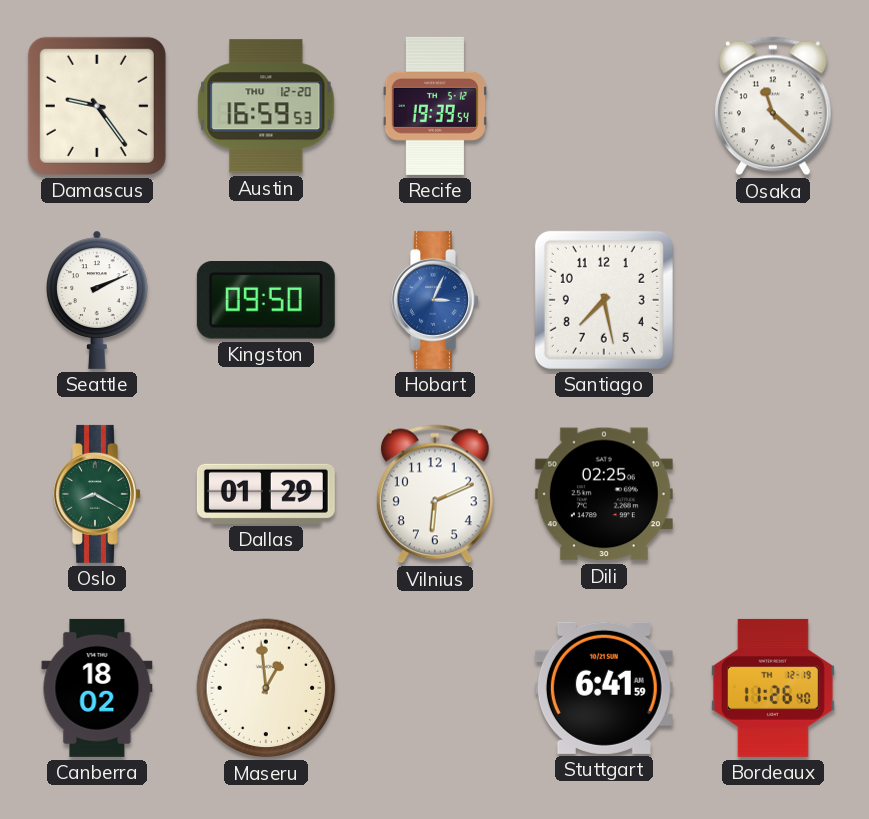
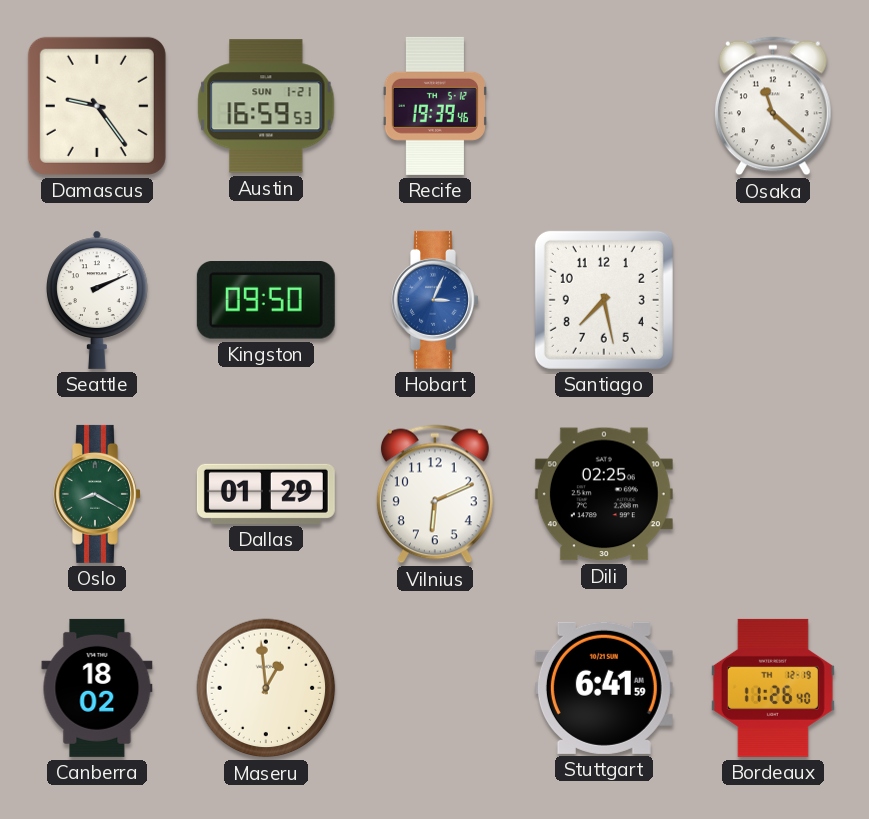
Austin date: THU 12-20 -> SUN 1-21
Recife: 19:39:54 -> 19:39:46
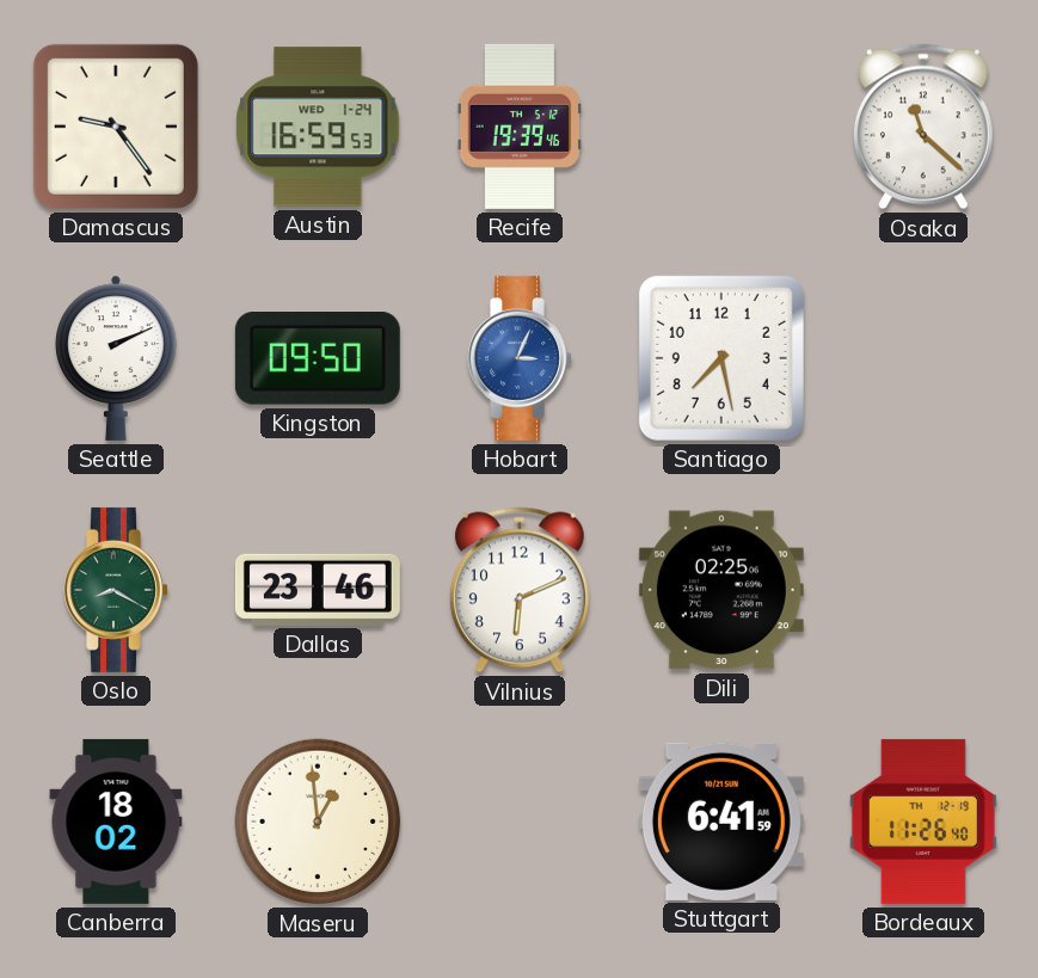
Austin date: SUN 1-21 -> WED 1-24
Dallas: 01:29 -> 23:46
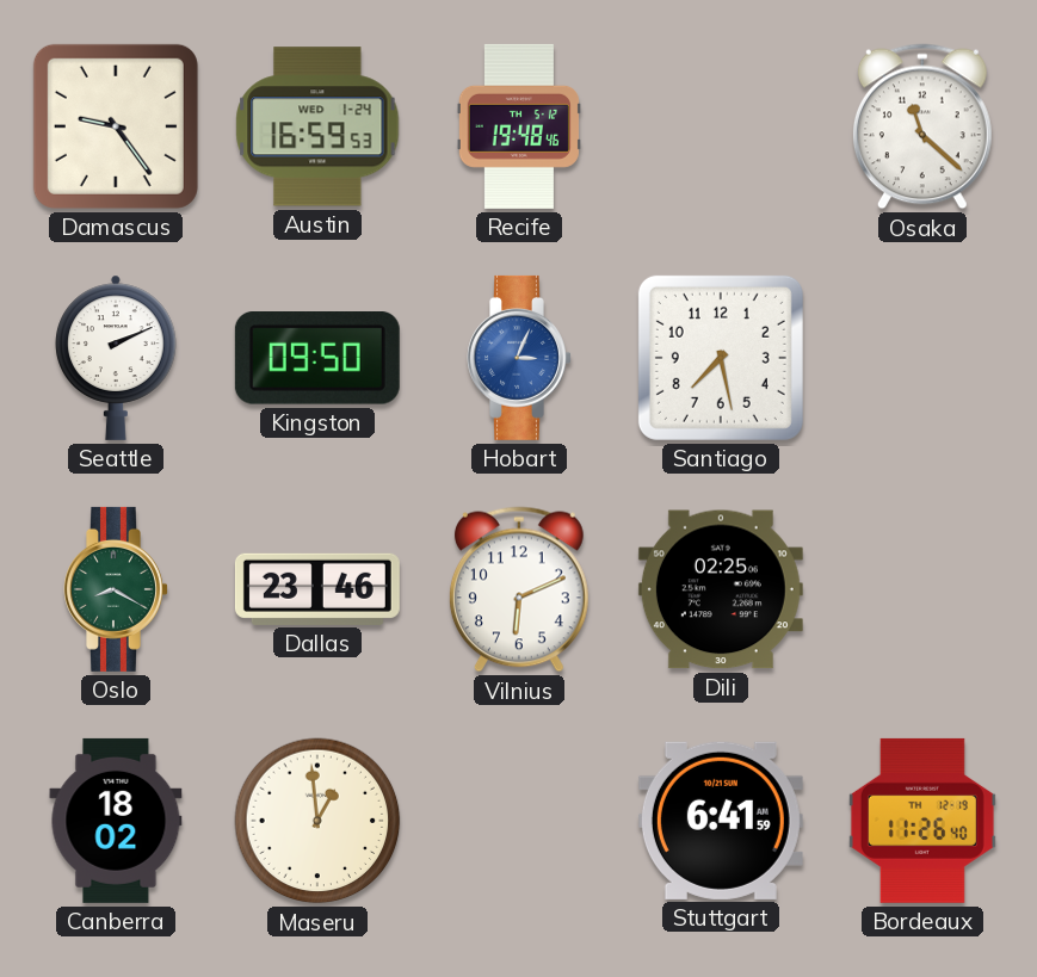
Recife: 19:39 -> 19:48
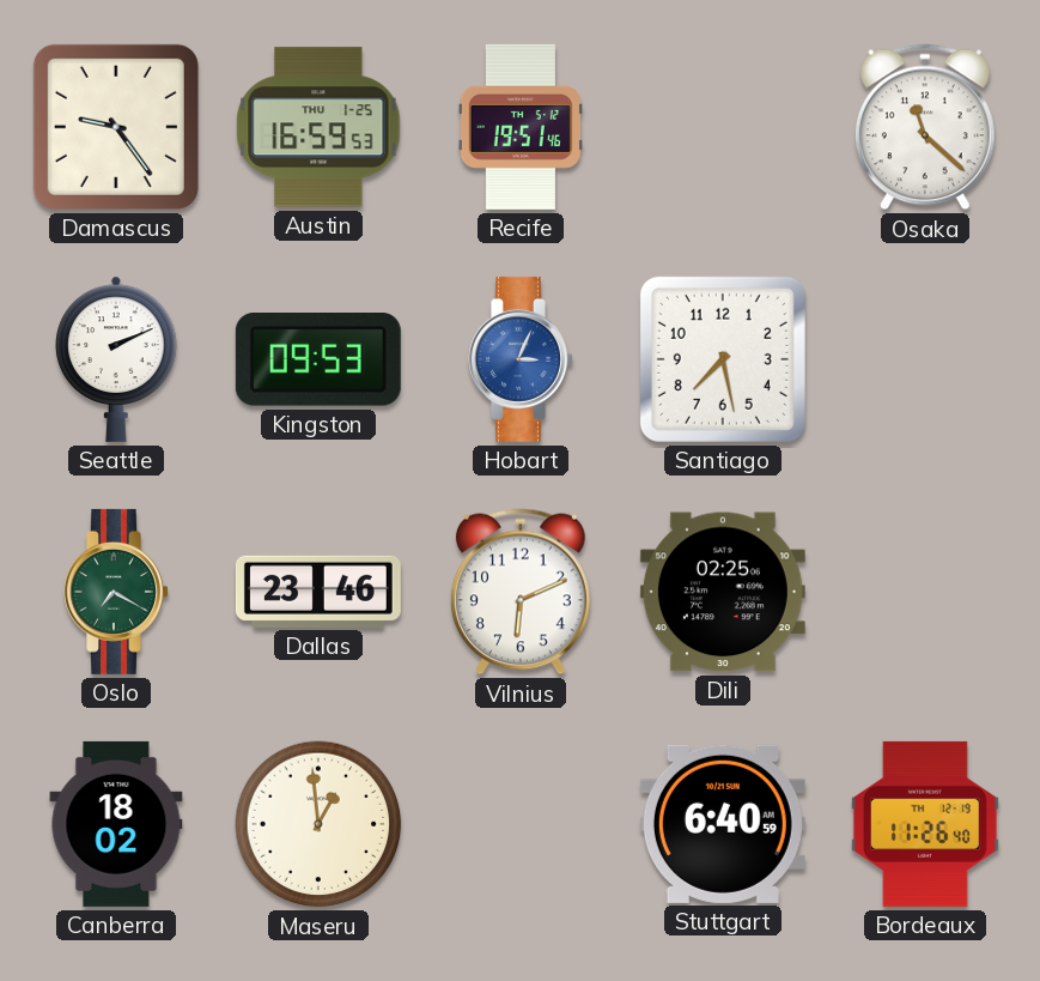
Austin date: WED 1-24 -> THU 1-25
Recife: 19:48 -> 19:51
Kingston: 09:50 -> 09:53
Oslo: 8:20 -> 7:20
Stuttgart: 6:41 -> 6:40
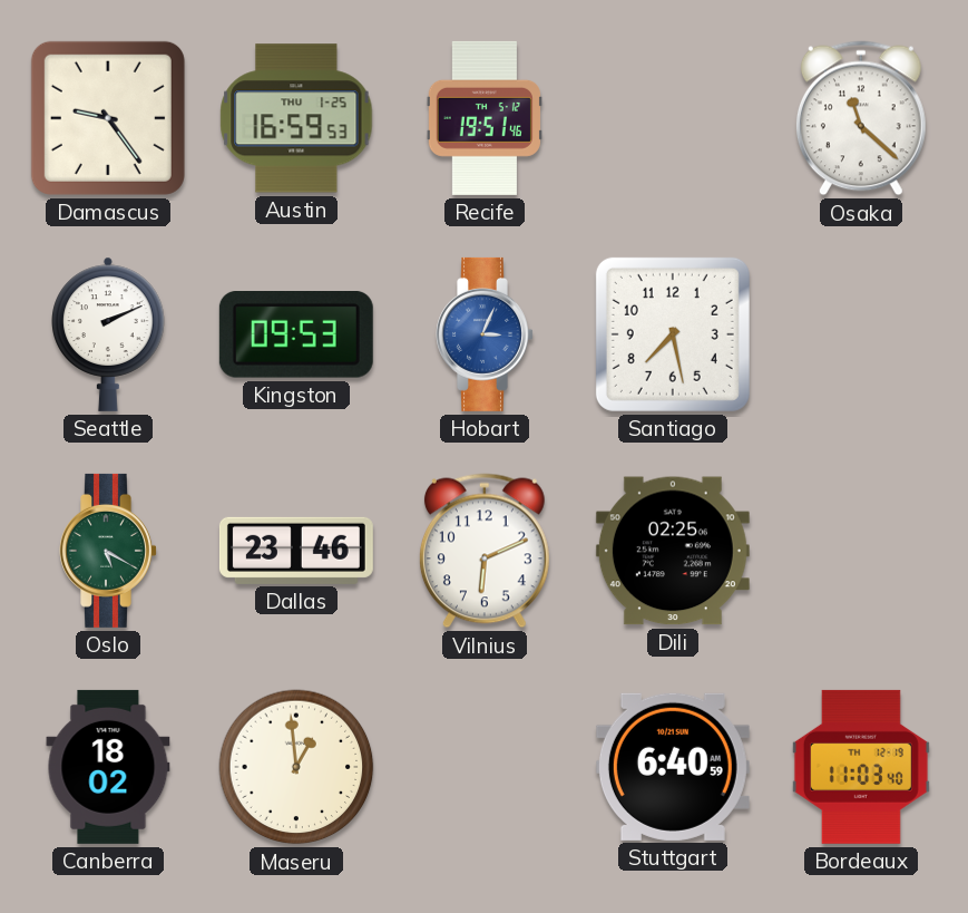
Oslo: 7:20 -> 5:20
Bordeaux: 11:26 -> 11:03
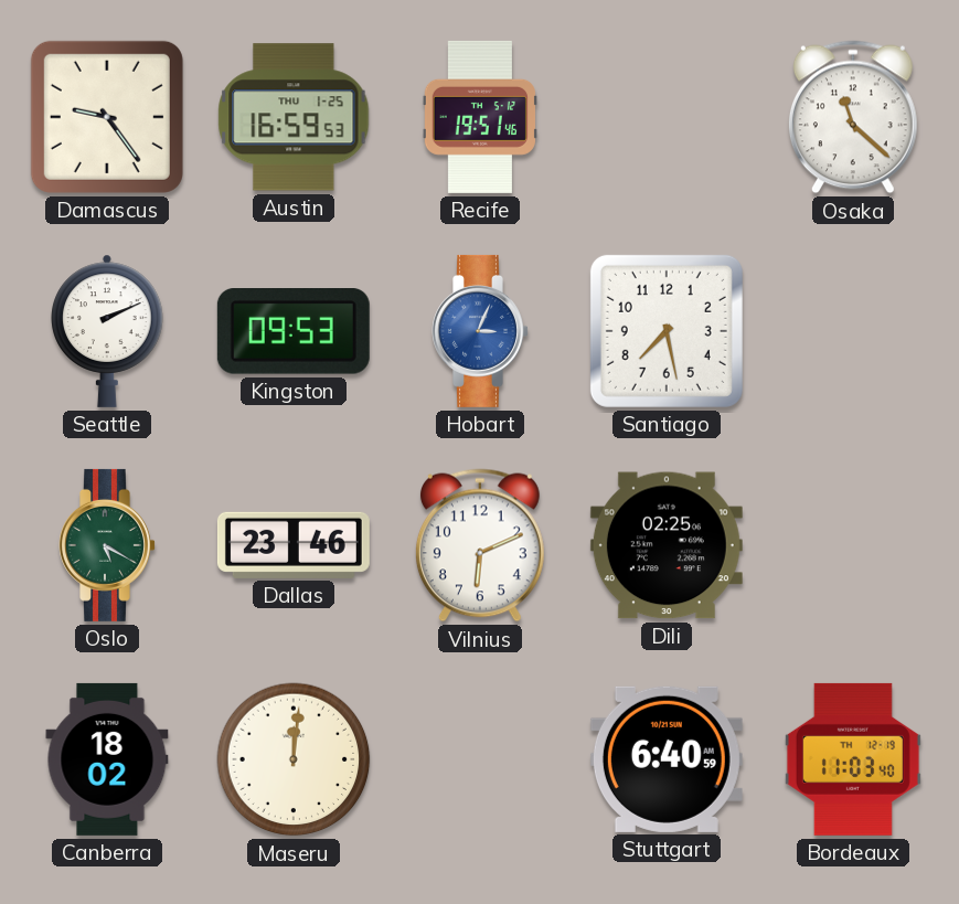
Maseru: 12:59 -> 12:01
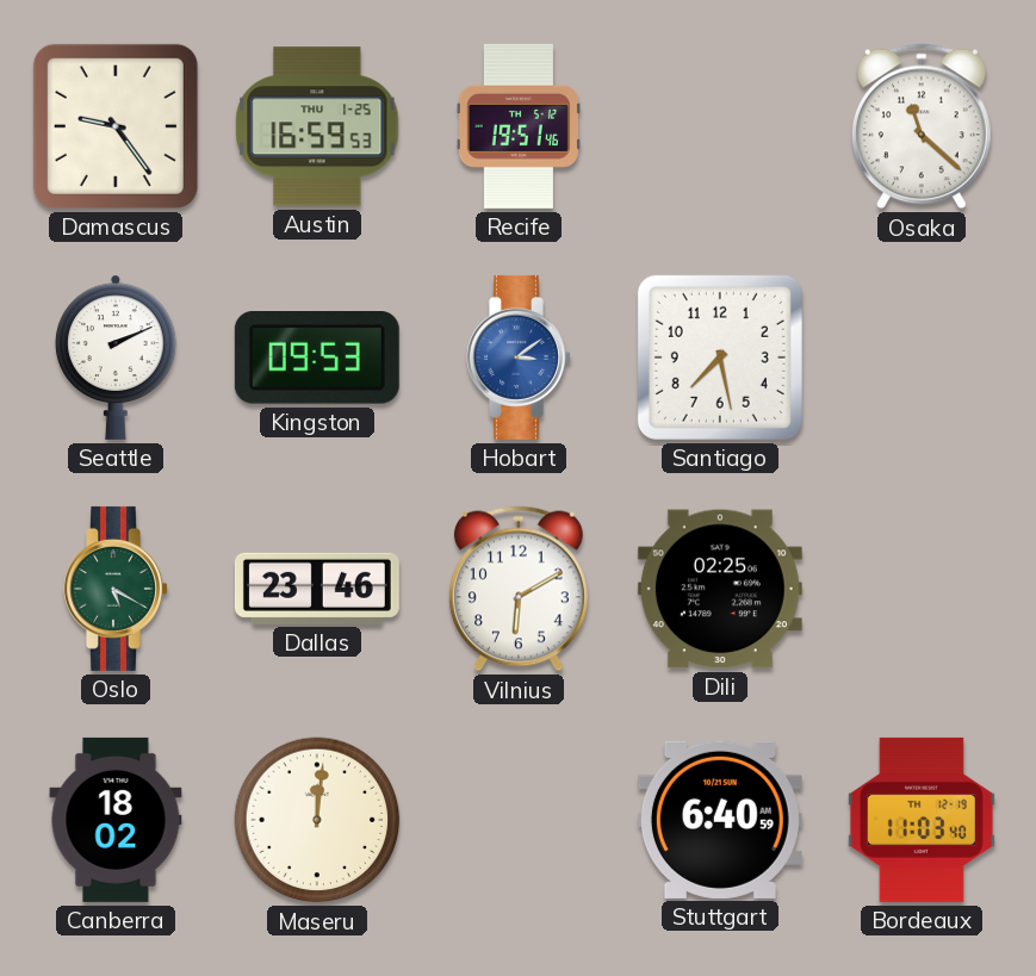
Hobart: 3:04 -> 3:09
Vilnius: 6:11 -> 6:10
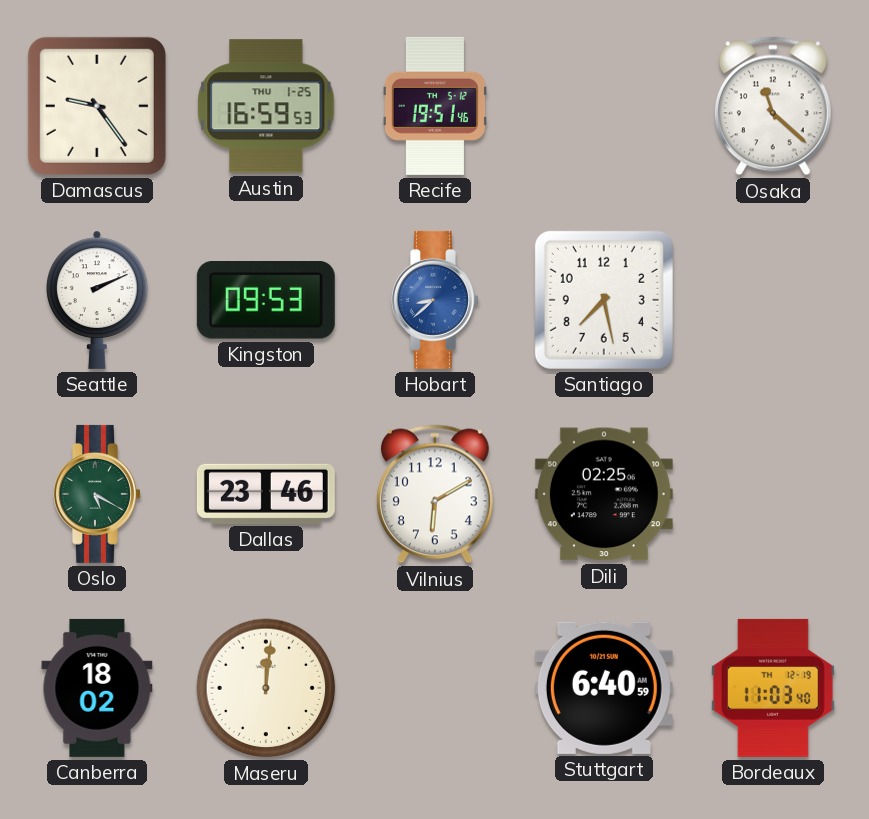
Hobart: 3:09 -> 8:38
